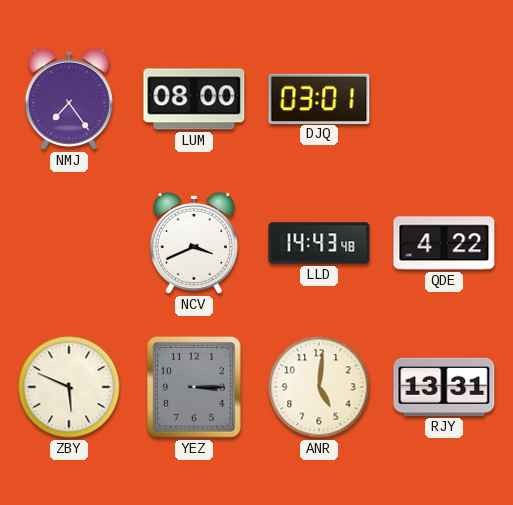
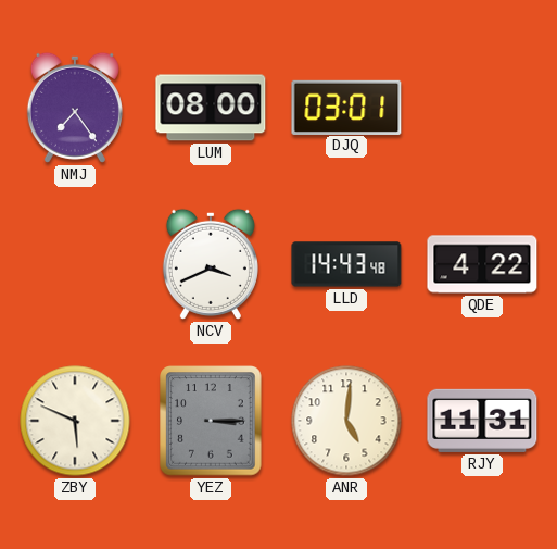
RJY: 13:31 -> 11:31
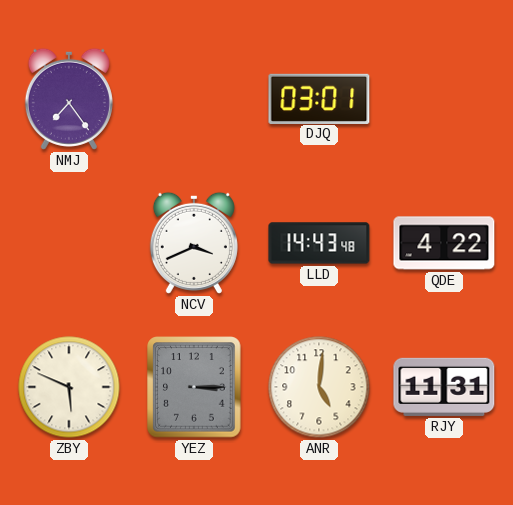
LUM: 08:00 -> none
